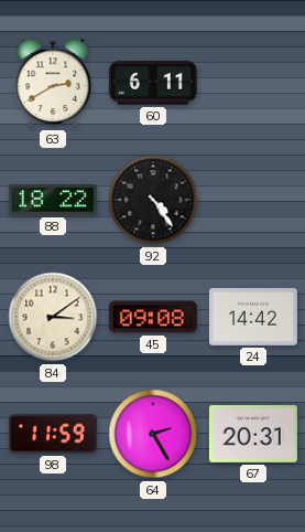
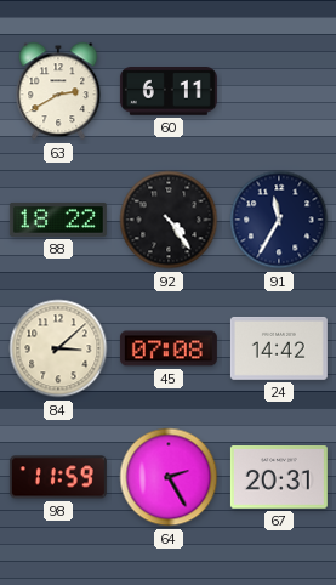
91: none -> 11:35
84: 3:09 -> 3:08
45: 09:08 -> 07:08
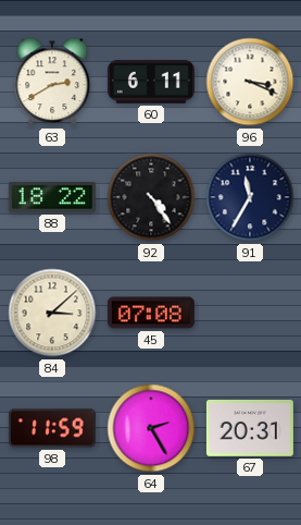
96: none -> 3:19
24: 14:42 -> none
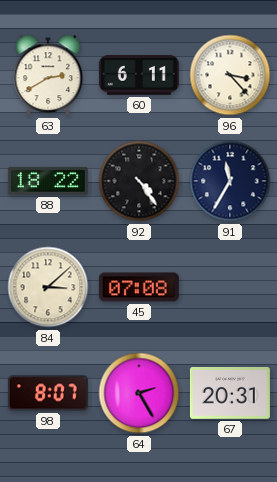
96: 3:19 -> 3:23
98: 11:59 -> 8:07
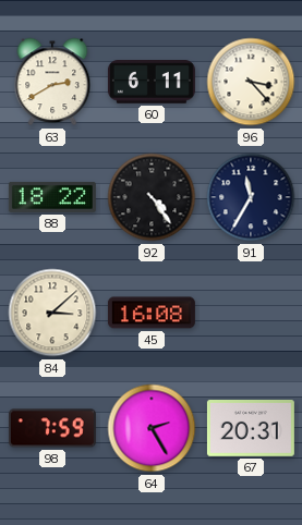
45: 07:08 -> 16:08
98: 8:07 -> 7:59
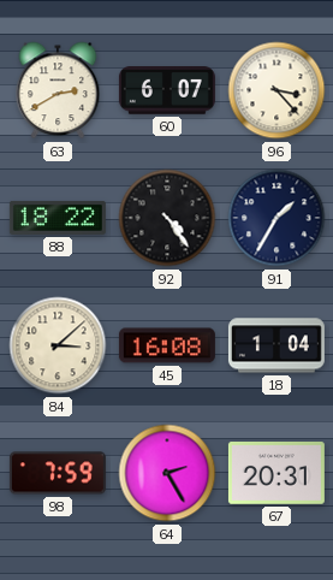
60: 6:11 -> 6:07
91: 11:35 -> 1:35
18: none -> 1:04
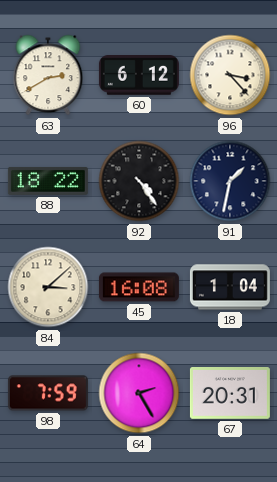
60: 6:07 -> 6:12
91: 1:35 -> 1:32
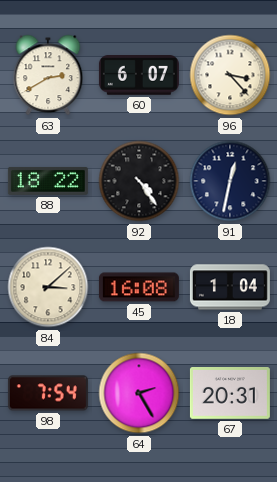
60: 6:12 -> 6:07
91: 1:32 -> 12:32
98: 7:59 -> 7:54
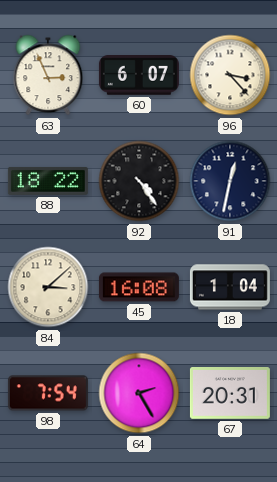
63: 2:40 -> 2:56
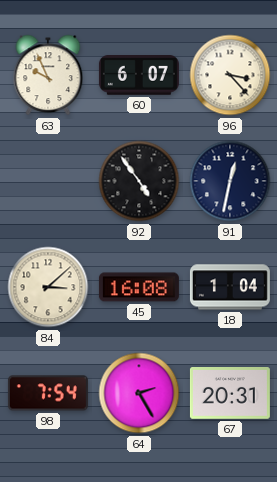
63: 2:56 -> 9:56
88: 18:22 -> none
92: 4:24 -> 4:54
